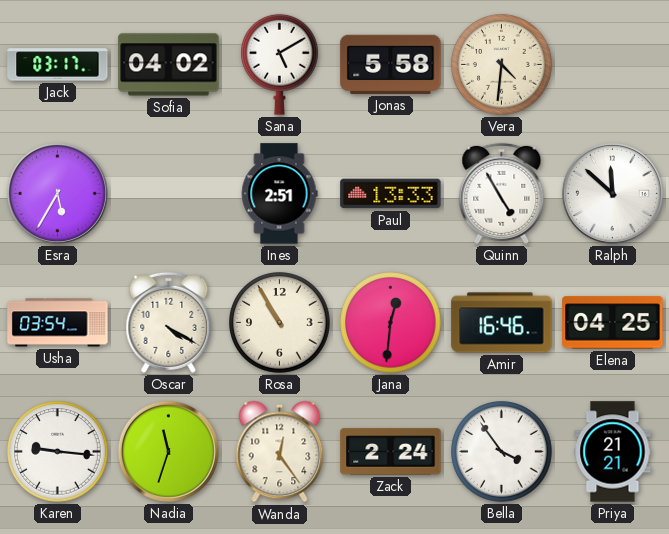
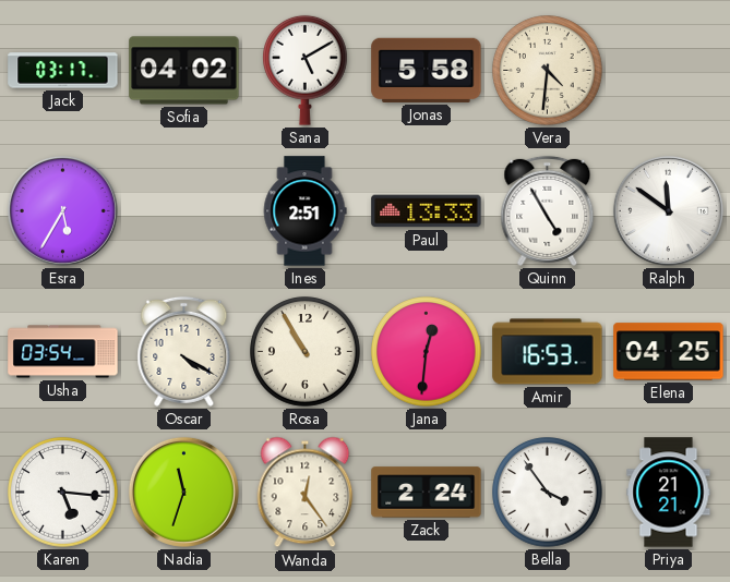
Ralph: 11:52 -> 11:51
Amir: 16:46 -> 16:53
Karen: 9:16 -> 5:16
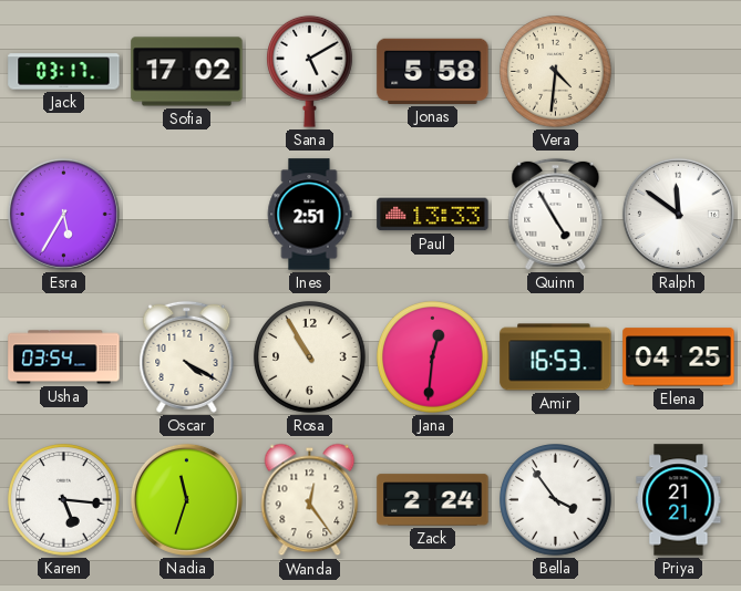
Sofia: 04:02 -> 17:02
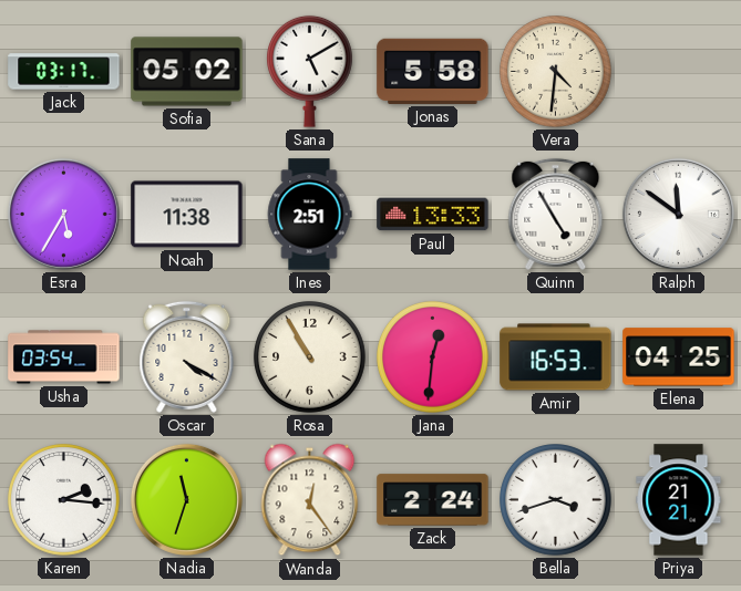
Sofia: 17:02 -> 05:02
Noah: none -> 11:38
Karen: 5:16 -> 2:16
Bella: 3:54 -> 3:42
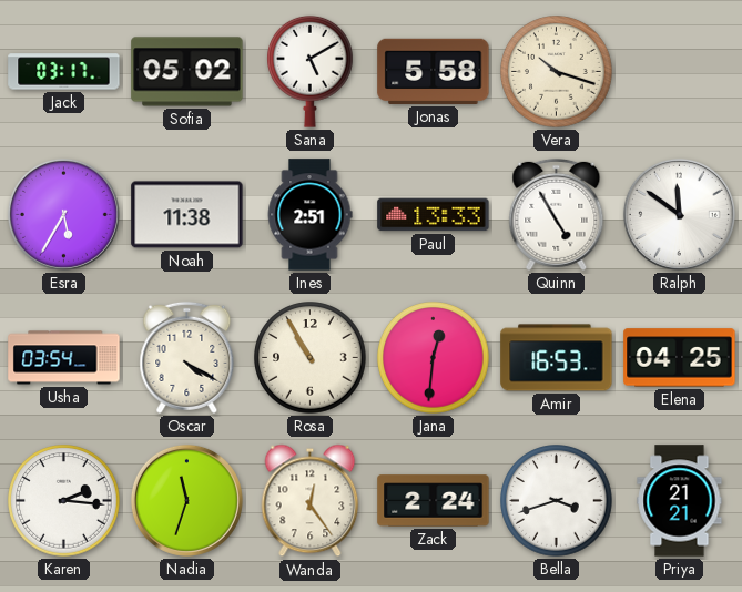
Vera: 4:31 -> 10:18
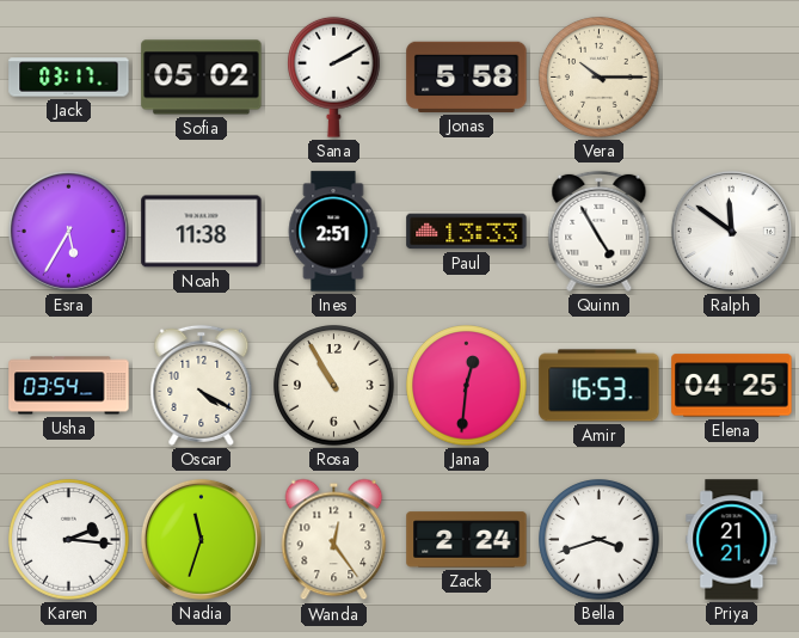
Sana: 5:10 -> 2:10
Vera: 10:18 -> 10:15
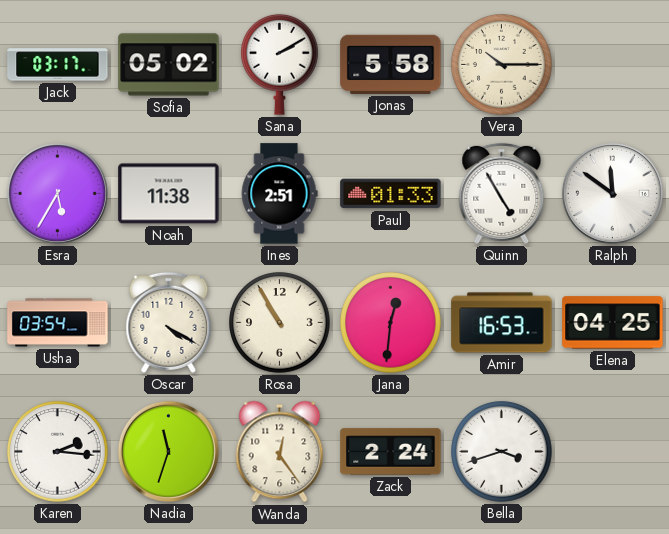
Paul: 13:33 -> 01:33
Priya: 21:21 -> none
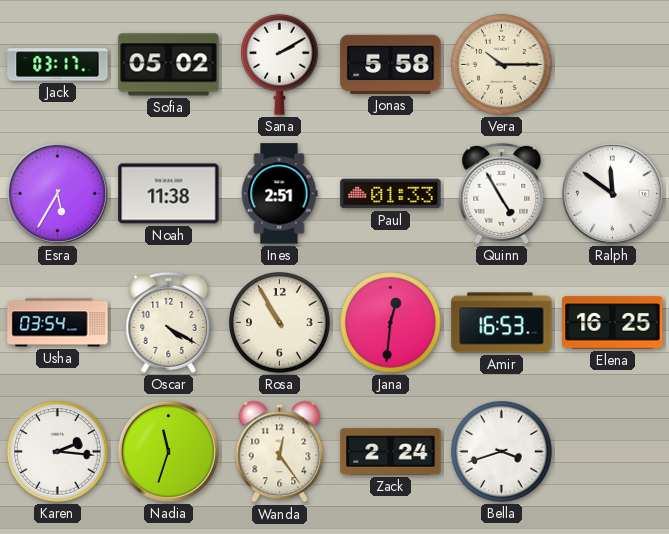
Elena: 04:25 -> 16:25
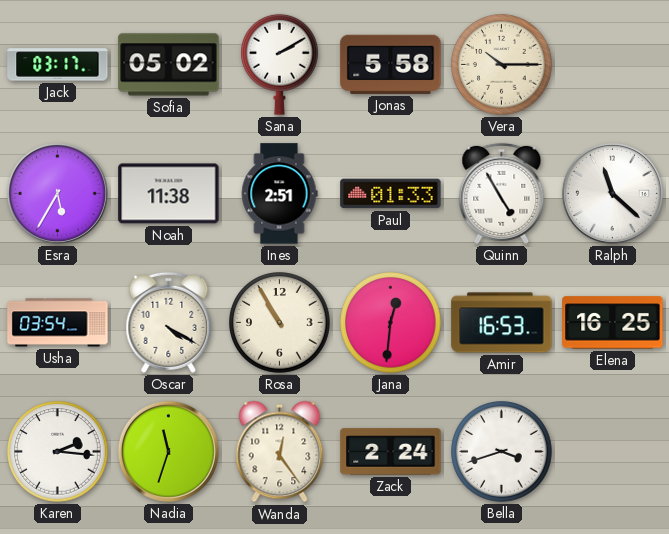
Ralph: 11:51 -> 11:22
